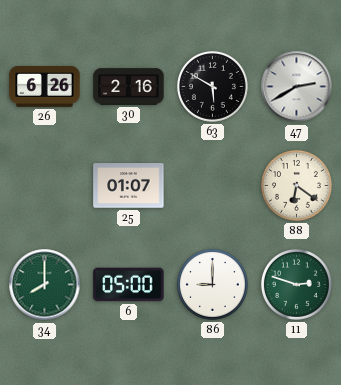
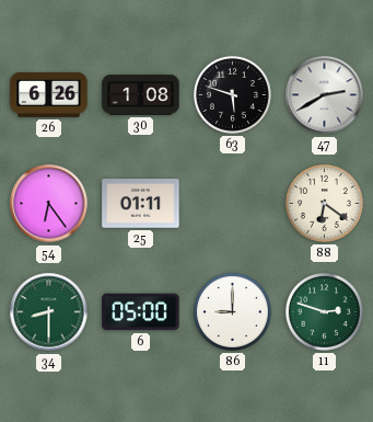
30: 2:16 -> 1:08
63: 5:50 -> 5:48
54: none -> 6:24
25: 01:07 -> 01:11
34: 8:00 -> 8:30
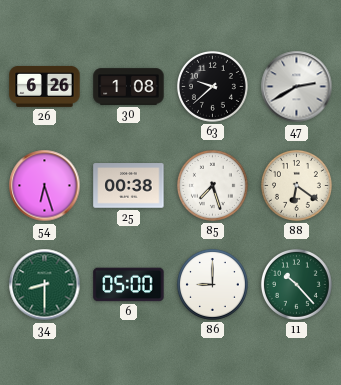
63: 5:48 -> 9:38
54: 6:24 -> 6:27
25: 01:11 -> 00:38
85: none -> 7:27
11: 2:48 -> 10:23
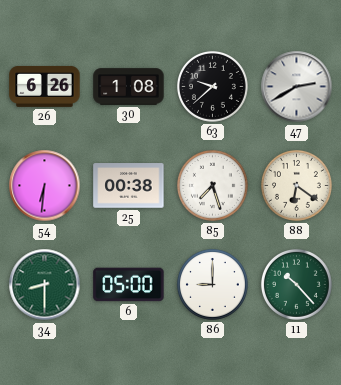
54: 6:27 -> 6:31
